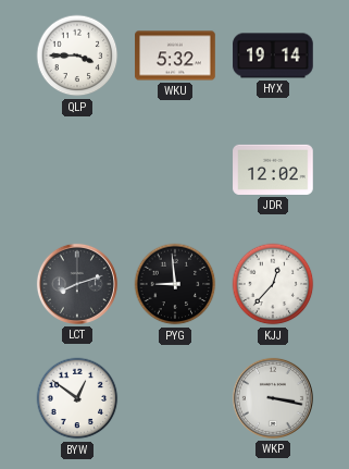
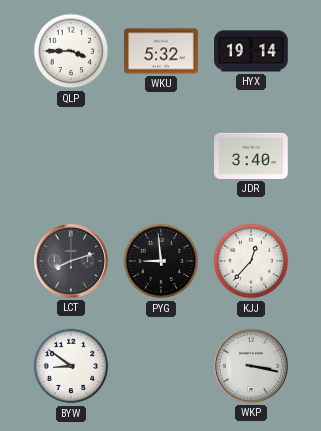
JDR: 12:02 -> 3:40
BYW: 12:51 -> 8:51
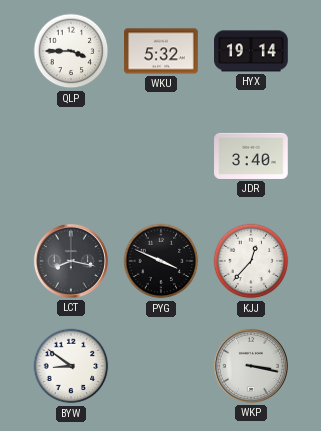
LCT: 8:12 -> 8:17
PYG: 8:59 -> 3:49
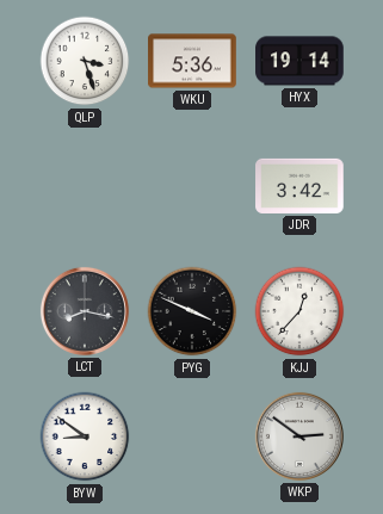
QLP: 3:45 -> 3:27
WKU: 5:32 -> 5:36
JDR: 3:40 -> 3:42
WKP: 3:17 -> 2:51
